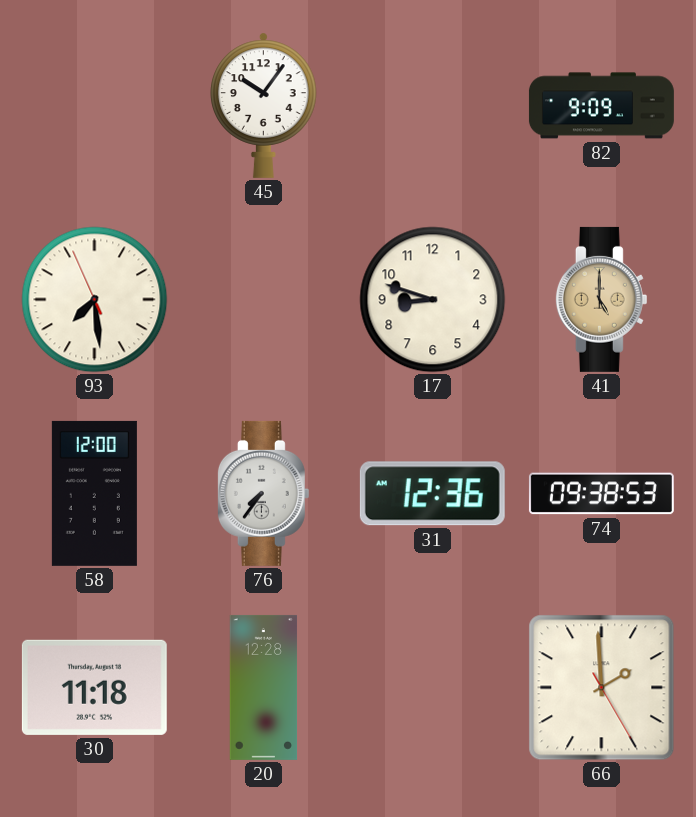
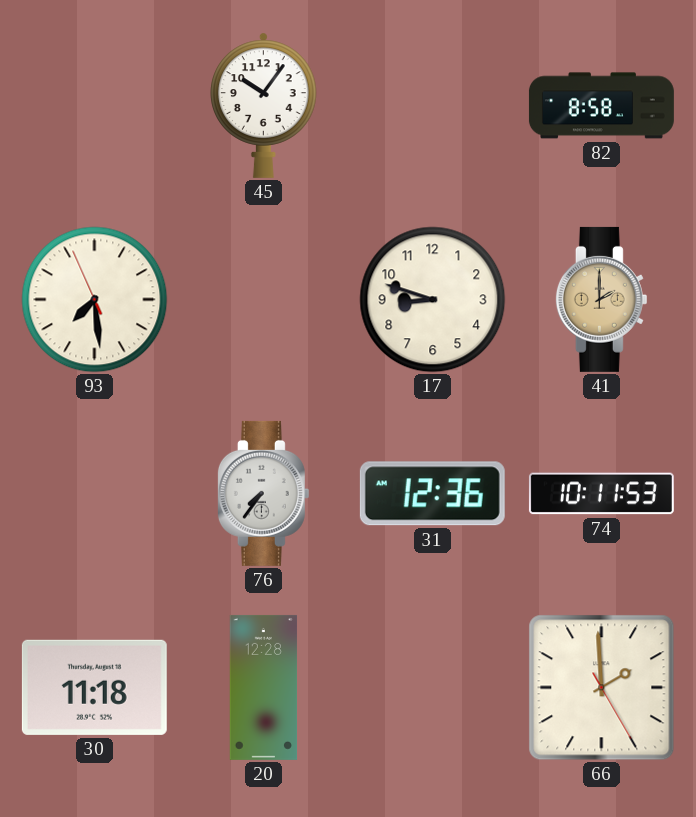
82: 9:09 -> 8:58
41: 5:00 -> 2:00
58: 12:00 -> none
74: 09:38 -> 10:11
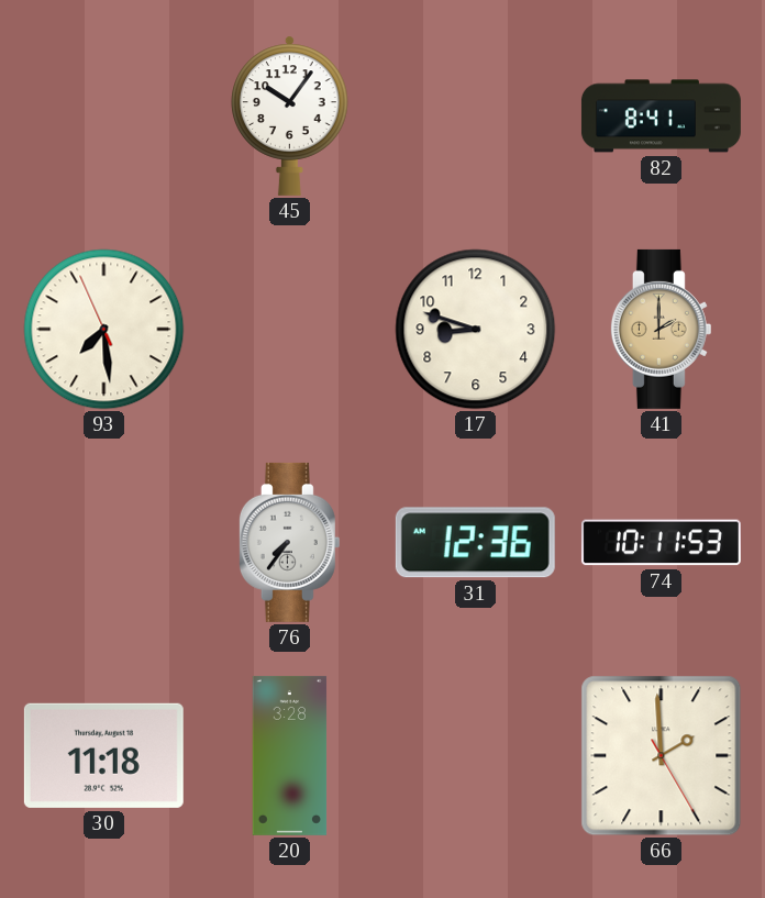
82: 8:58 -> 8:41
20: 12:28 -> 3:28
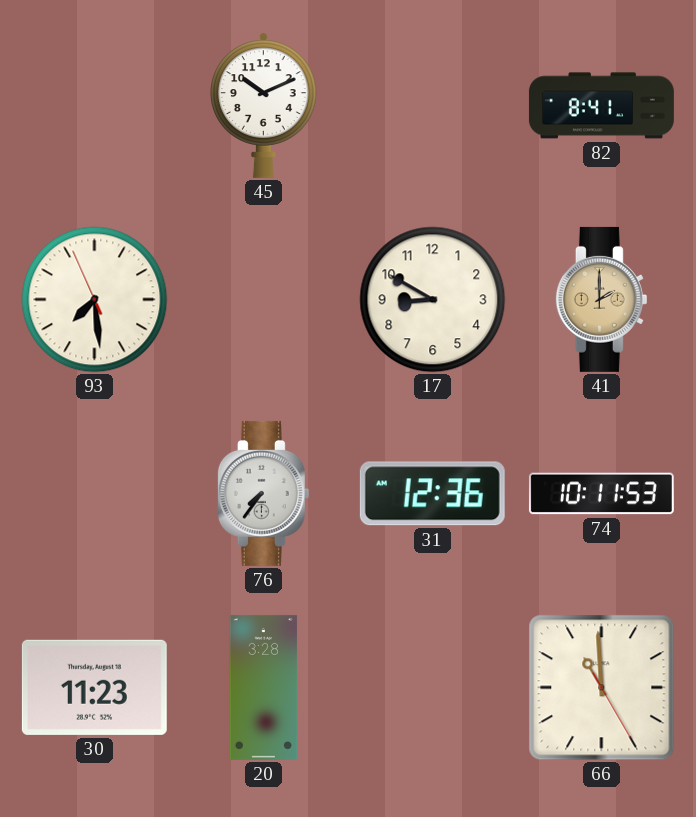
45: 10:06 -> 10:11
17: 8:48 -> 8:50
30: 11:18 -> 11:23
66: 1:59 -> 10:59
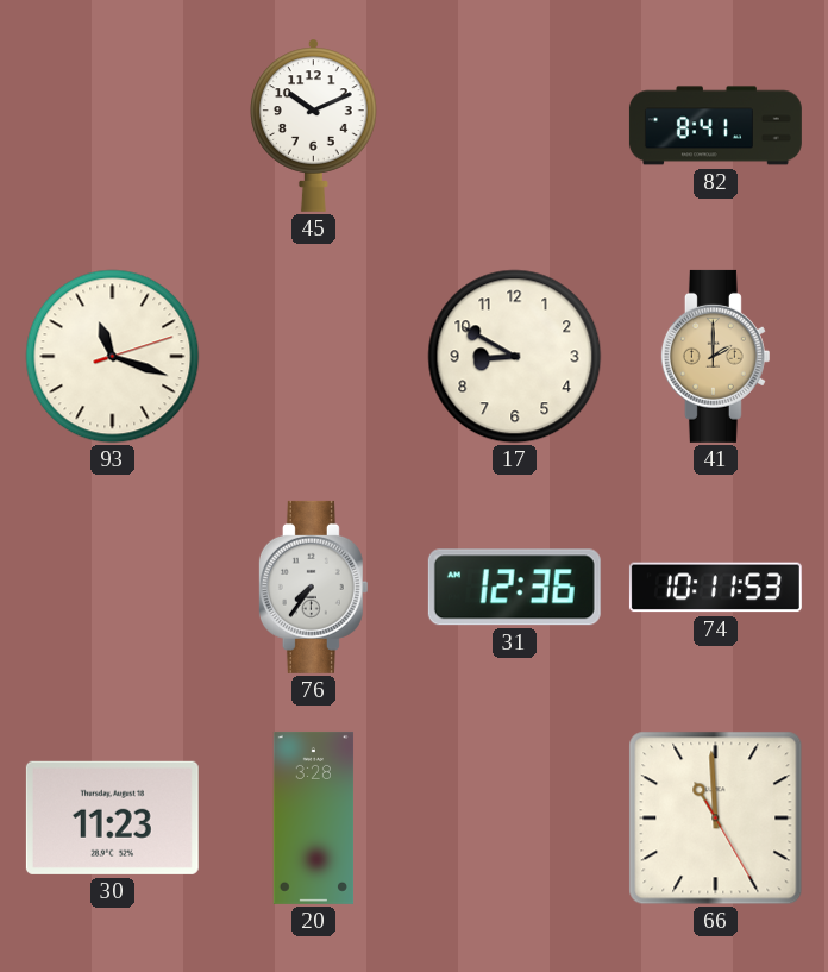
93: 7:28 -> 11:18
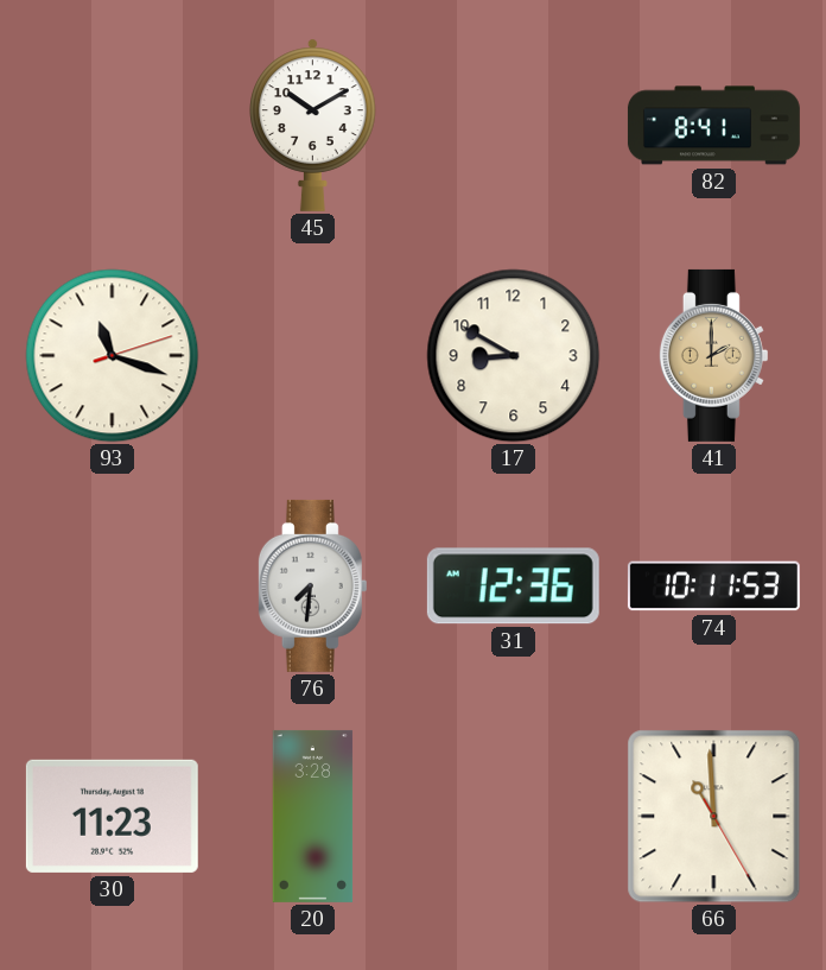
45: 10:11 -> 10:10
76: 7:36 -> 7:31
